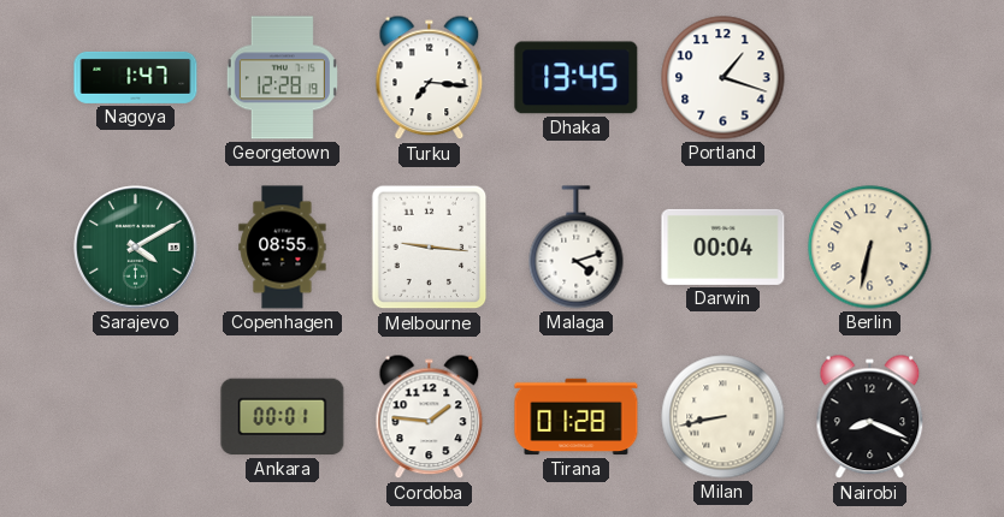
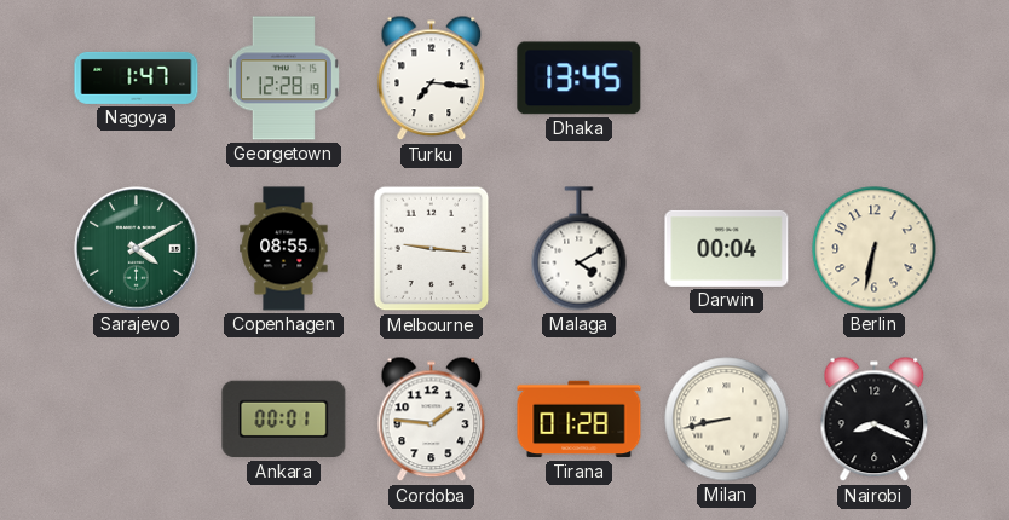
Portland: 1:18 -> none
Malaga: 4:12 -> 4:10
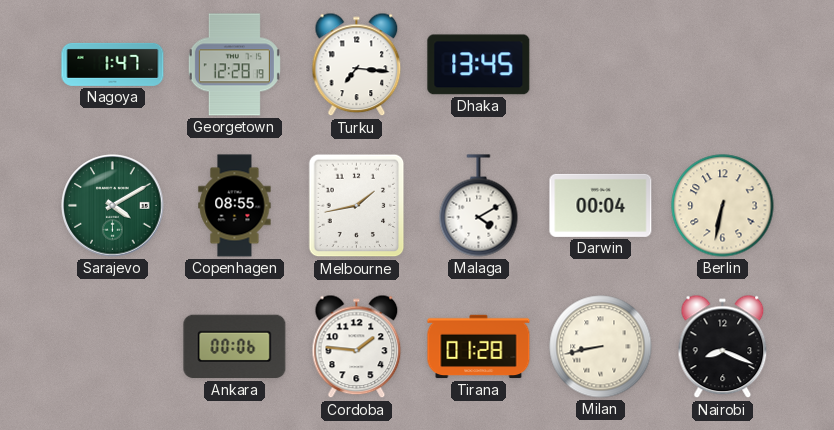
Melbourne: 9:16 -> 1:43
Ankara: 00:01 -> 00:06
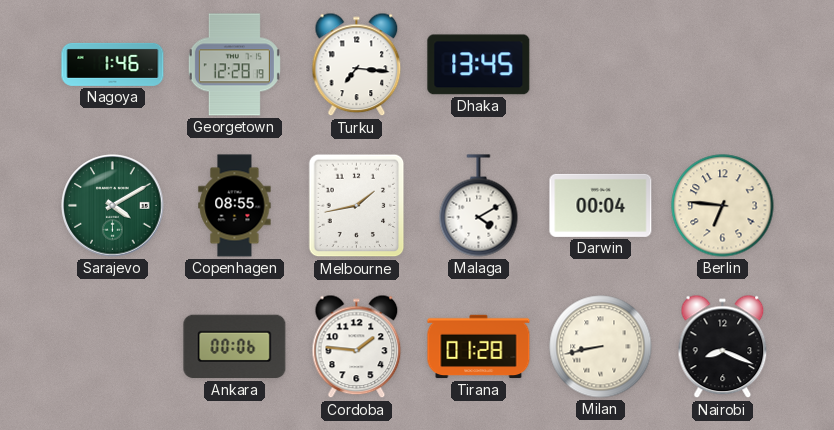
Nagoya: 1:47 -> 1:46
Berlin: 6:32 -> 6:46
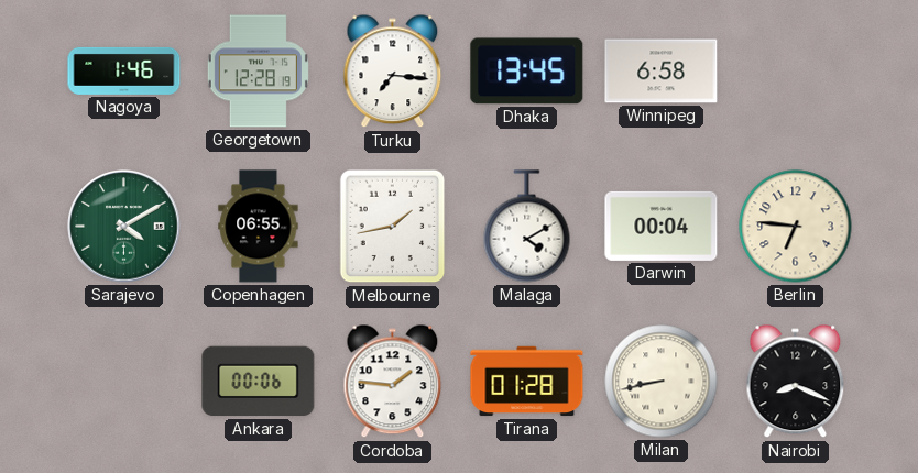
Winnipeg: none -> 6:58
Copenhagen: 08:55 -> 06:55
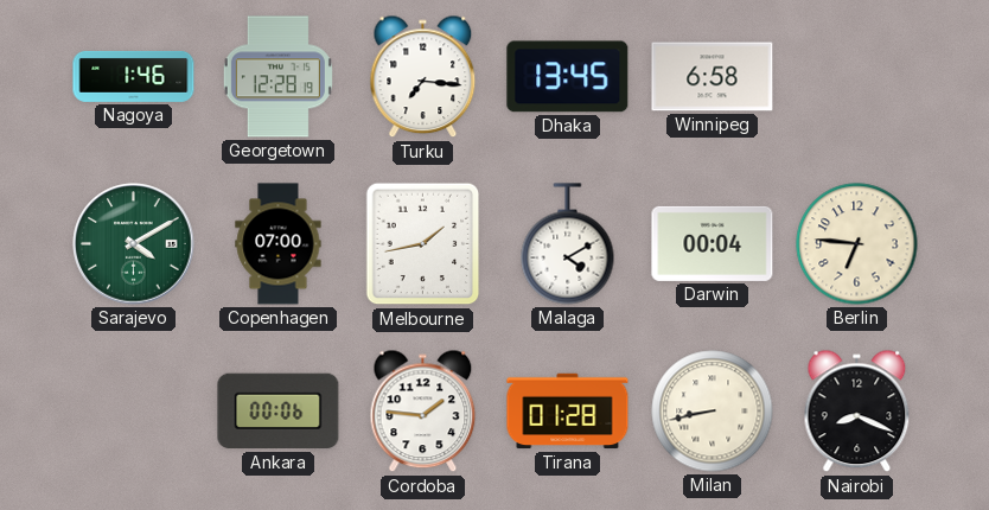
Copenhagen: 06:55 -> 07:00
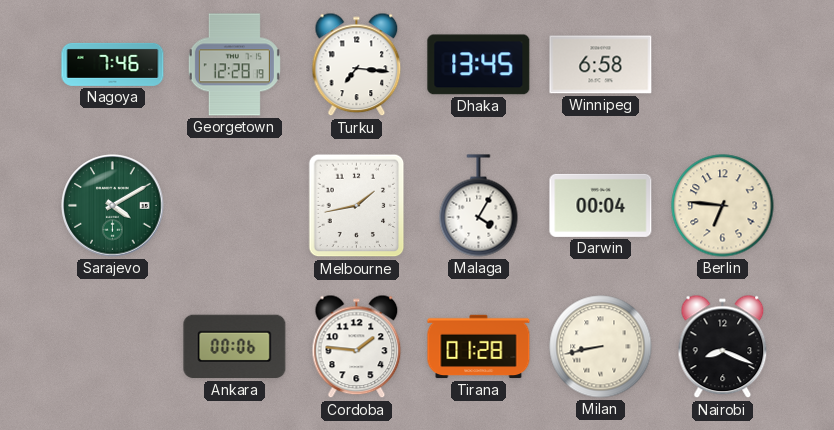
Nagoya: 1:46 -> 7:46
Copenhagen: 07:00 -> none
Malaga: 4:10 -> 4:05
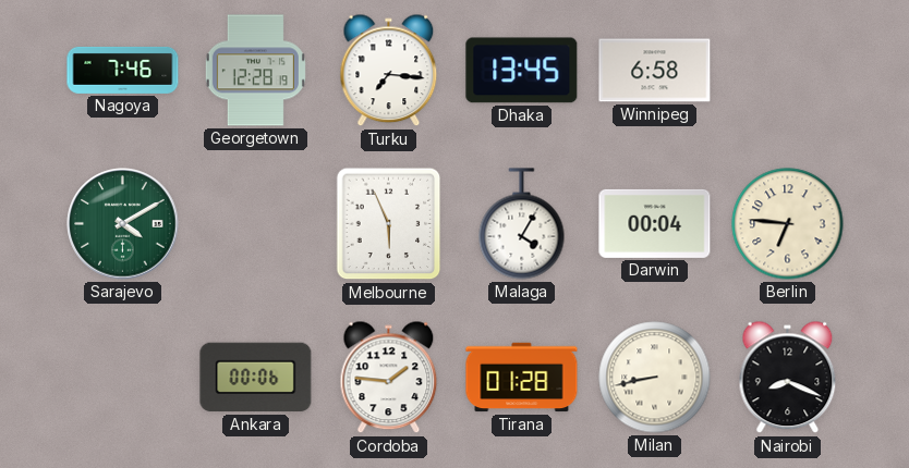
Melbourne: 1:43 -> 5:56
